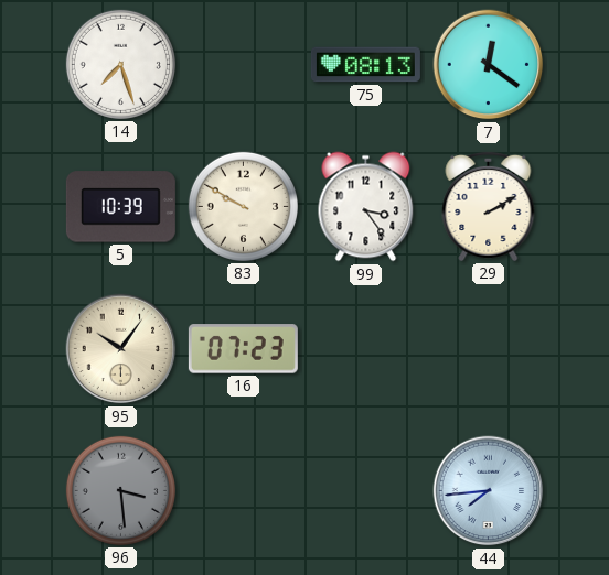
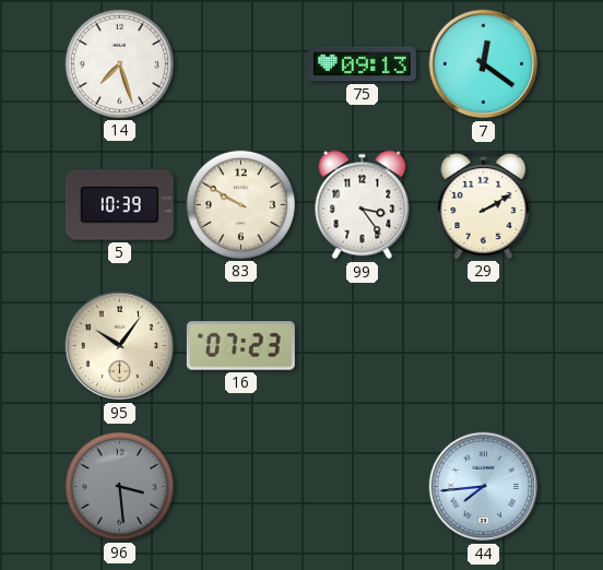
75: 08:13 -> 09:13
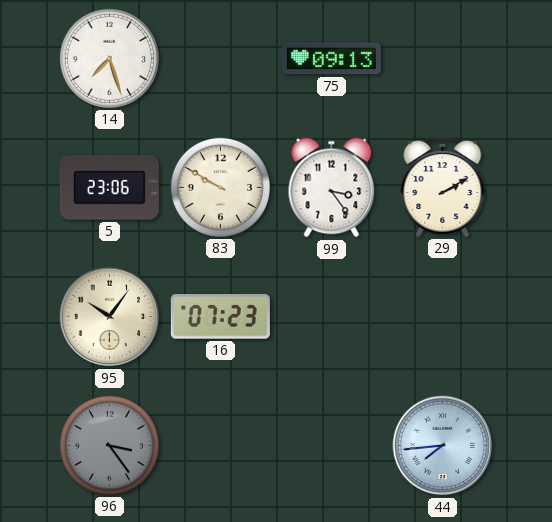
7: 12:21 -> none
5: 10:39 -> 23:06
96: 3:29 -> 3:24
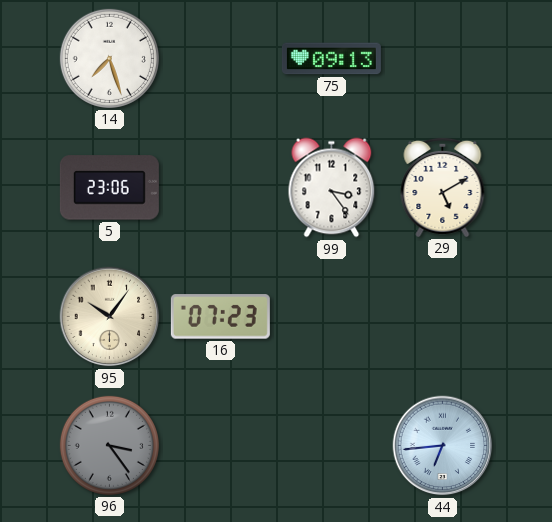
83: 9:50 -> none
29: 2:10 -> 5:10
44: 7:44 -> 6:44
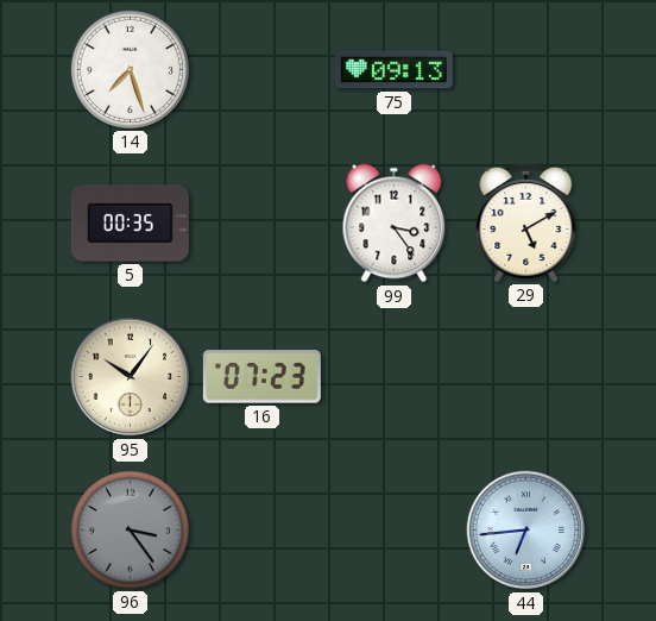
5: 23:06 -> 00:35
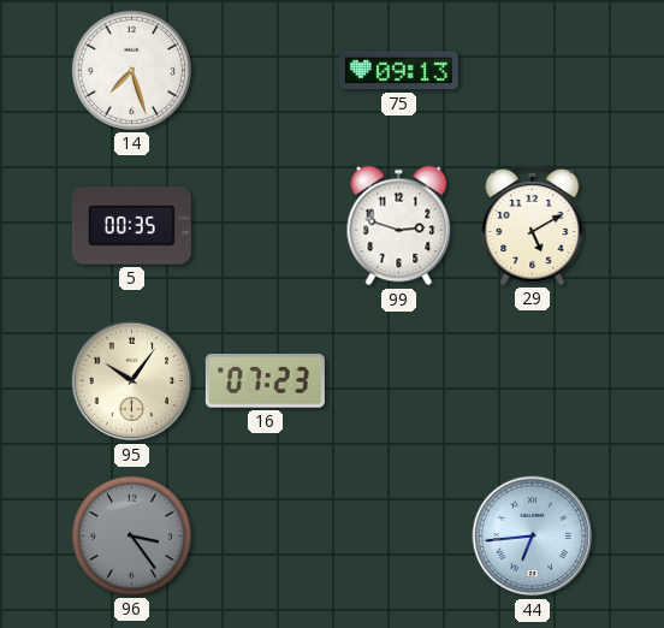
99: 3:24 -> 2:48
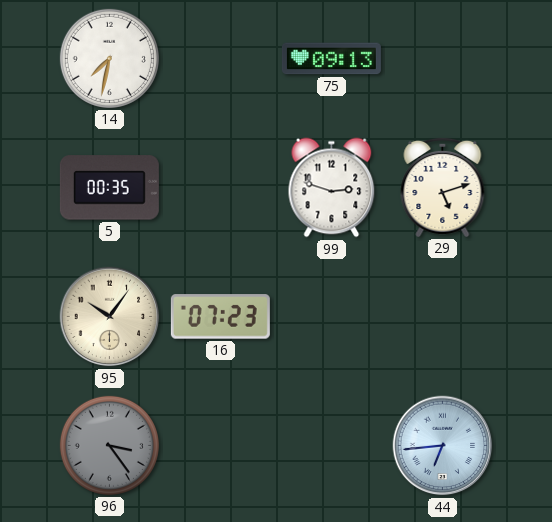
14: 7:27 -> 7:32
29: 5:10 -> 5:12
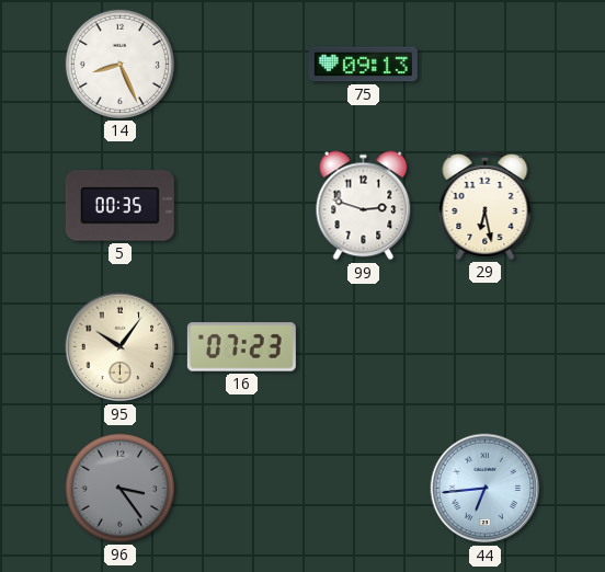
14: 7:32 -> 8:26
29: 5:12 -> 6:28
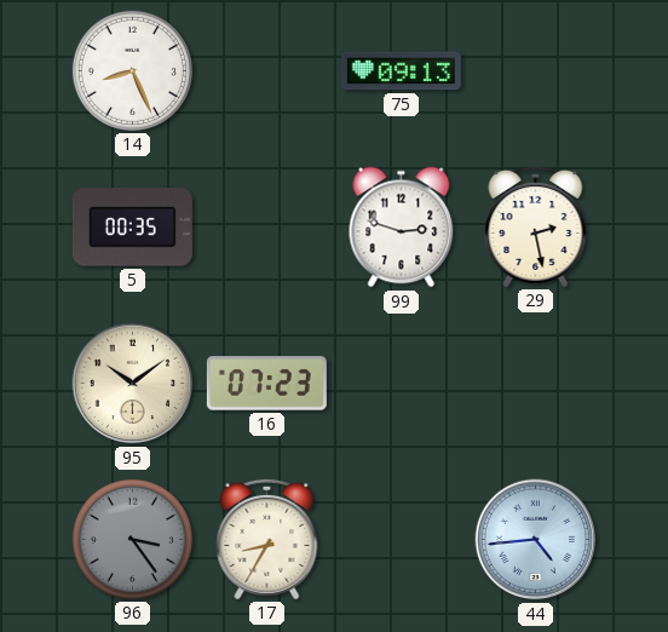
29: 6:28 -> 2:28
95: 10:06 -> 10:09
17: none -> 8:35
44: 6:44 -> 4:44
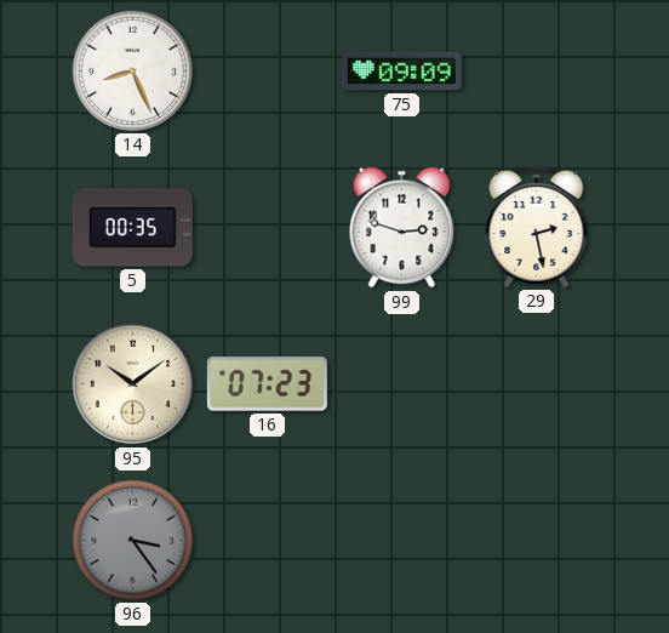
75: 09:13 -> 09:09
17: 8:35 -> none
44: 4:44 -> none
